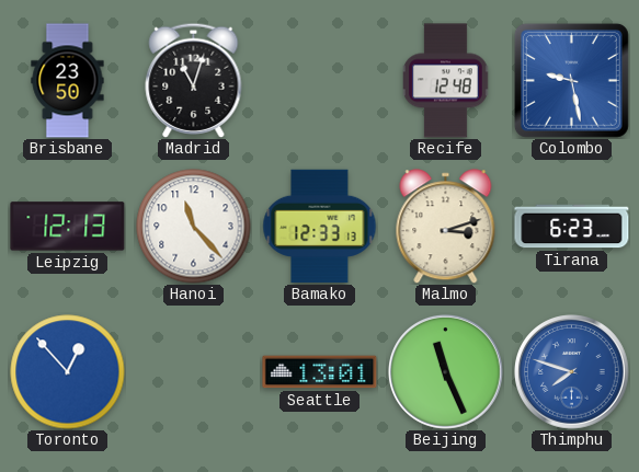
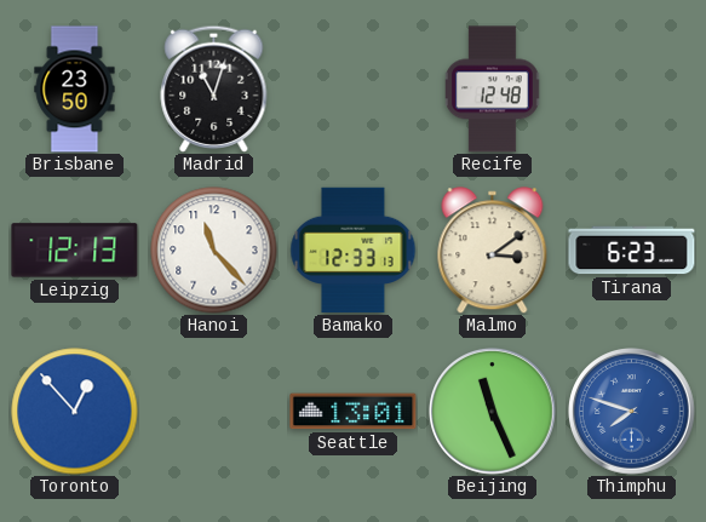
Colombo: 9:28 -> none
Malmo: 3:12 -> 3:09
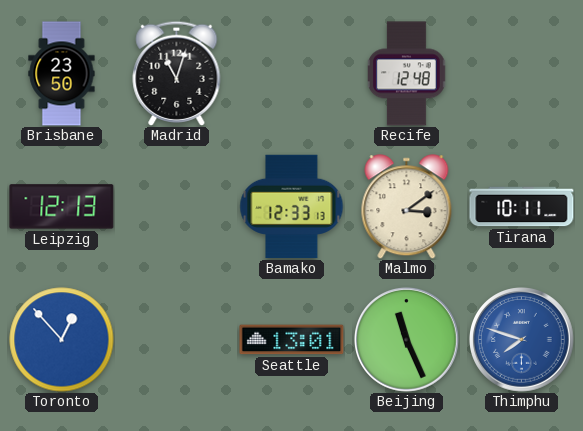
Hanoi: 11:23 -> none
Tirana: 6:23 -> 10:11
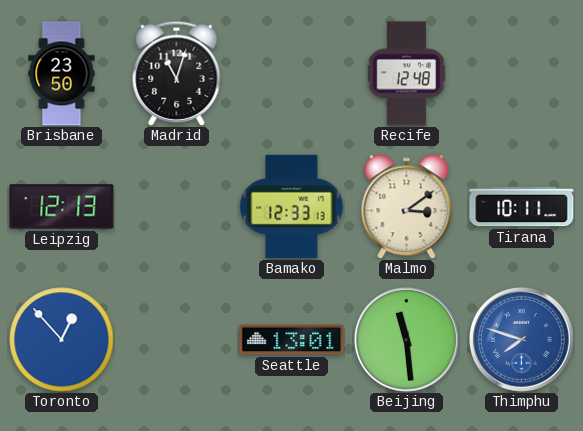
Beijing: 11:26 -> 11:29
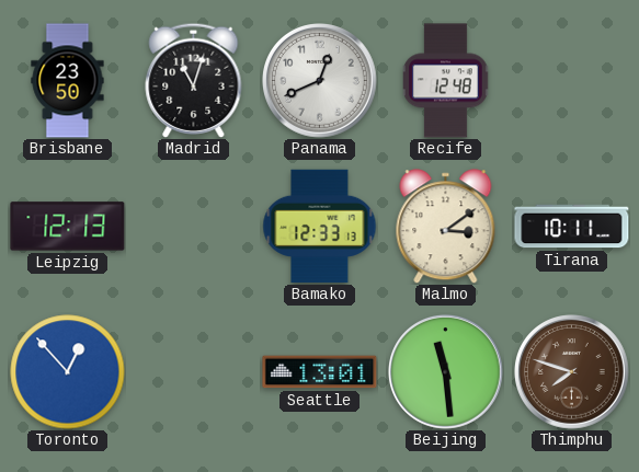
Panama: none -> 12:41
Thimphu dial: blue -> brown
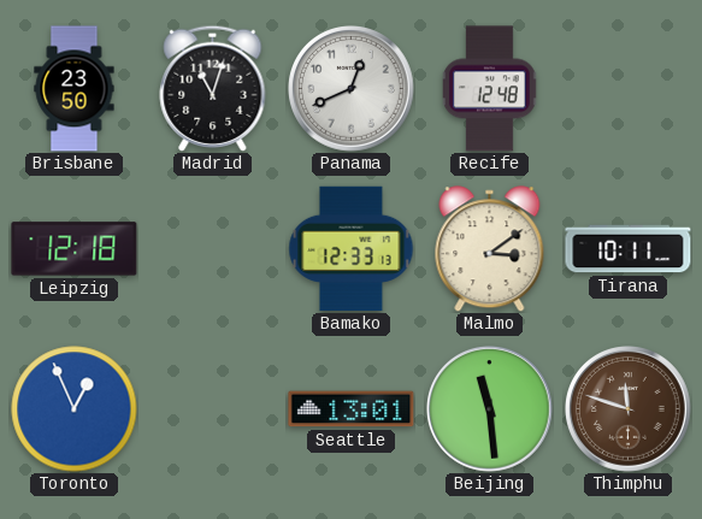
Leipzig: 12:13 -> 12:18
Toronto: 12:53 -> 12:56
Thimphu: 7:48 -> 11:48
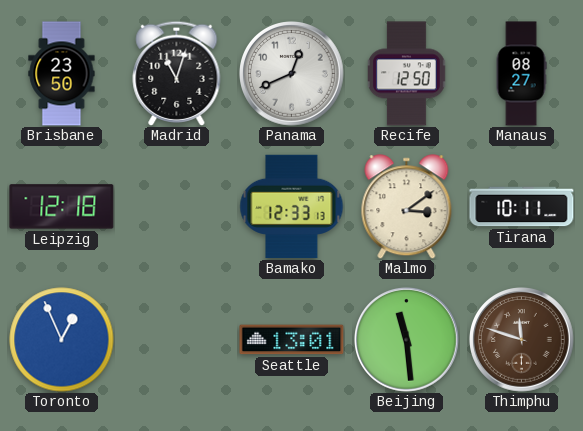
Recife: 12:48 -> 12:50
Manaus: none -> 08:27
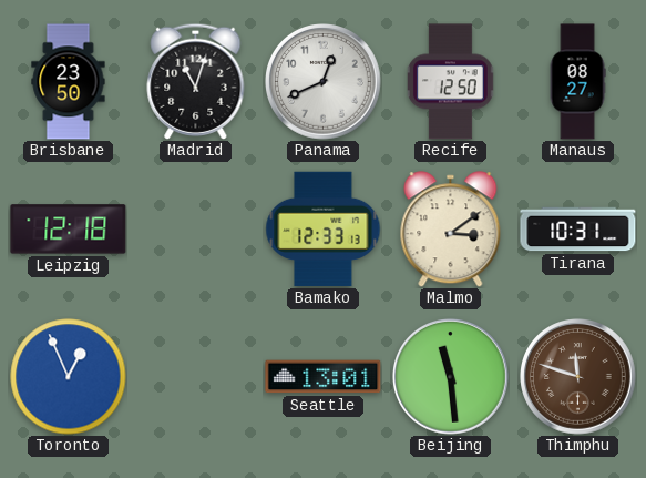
Tirana: 10:11 -> 10:31
